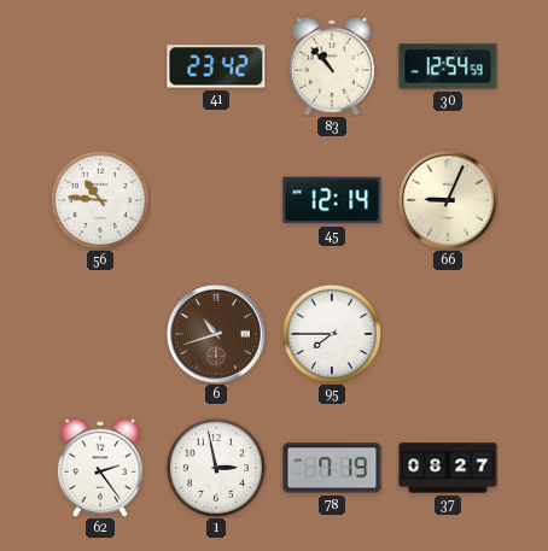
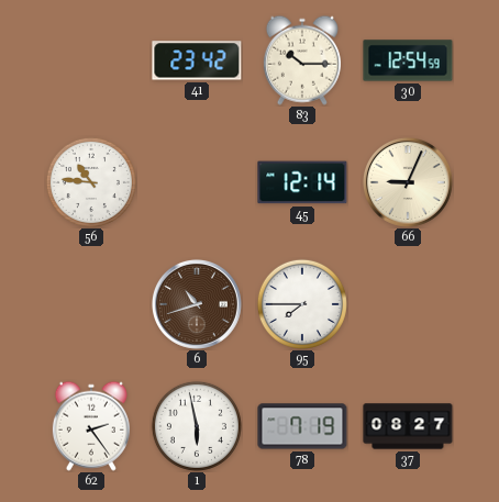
83: 10:53 -> 10:15
1: 2:58 -> 5:58
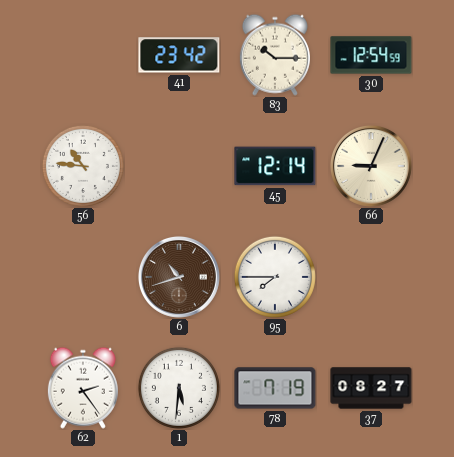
1: 5:58 -> 5:31
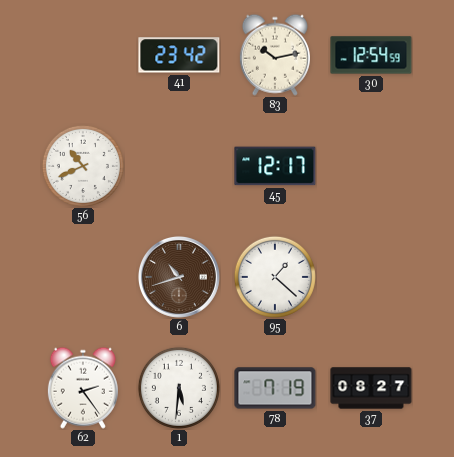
83: 10:15 -> 10:13
56: 10:46 -> 10:41
45: 12:14 -> 12:17
66: 9:04 -> none
95: 7:45 -> 1:22
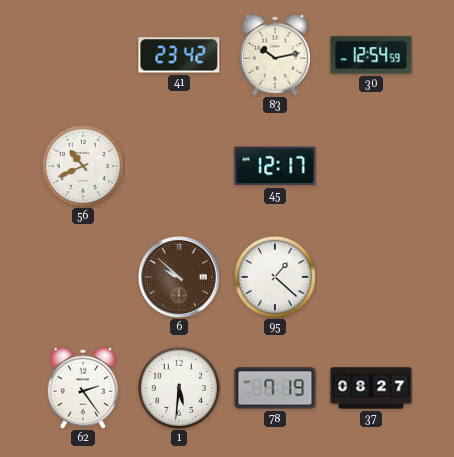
6: 10:42 -> 9:52
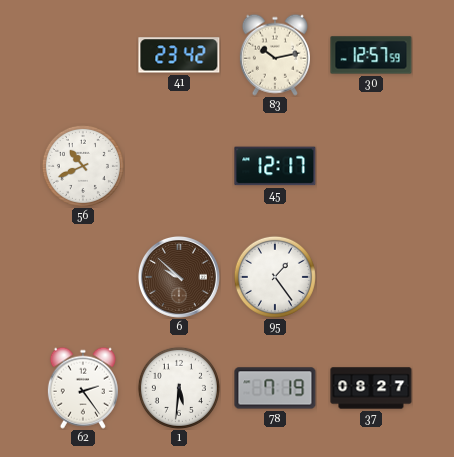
30: 12:54 -> 12:57
95: 1:22 -> 1:24
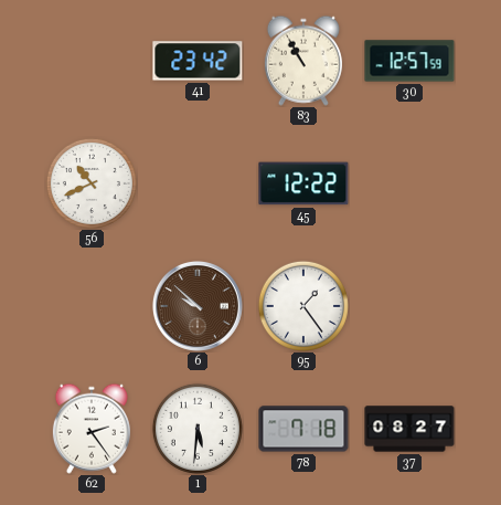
83: 10:13 -> 10:55
45: 12:17 -> 12:22
78: 7:19 -> 7:18
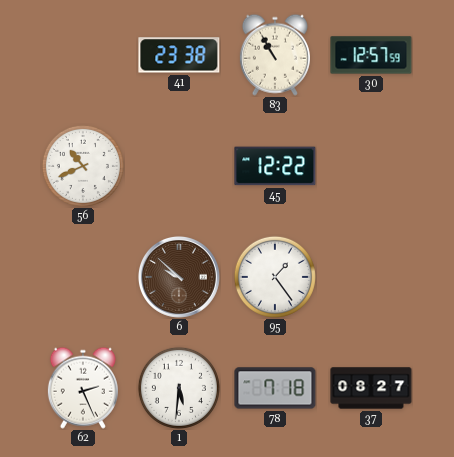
41: 23:42 -> 23:38
62: 2:24 -> 2:26
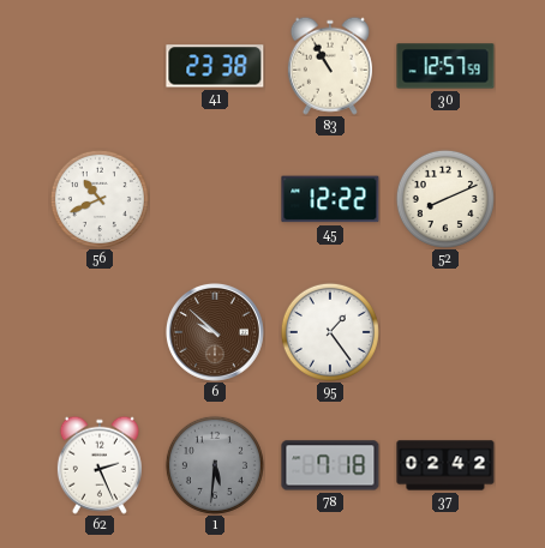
52: none -> 8:11
1 dial: white -> grey
37: 08:27 -> 02:42
